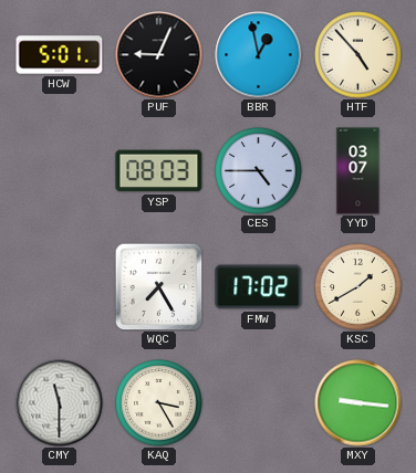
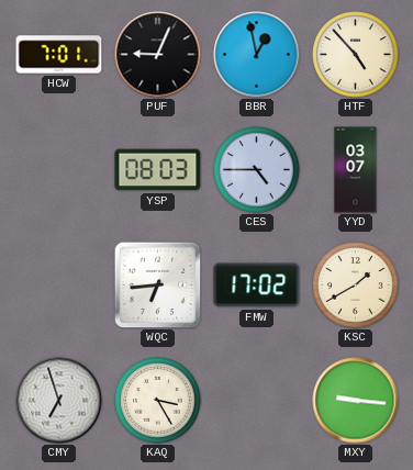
HCW: 5:01 -> 7:01
WQC: 7:25 -> 6:44
CMY: 11:30 -> 6:57
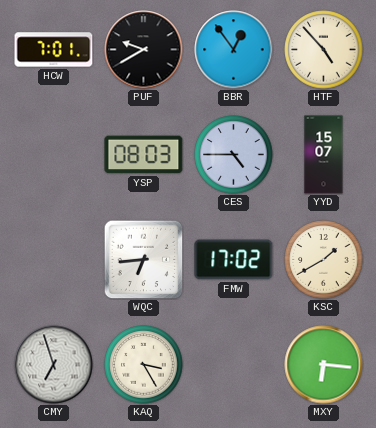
PUF: 9:04 -> 9:40
BBR: 12:58 -> 12:54
YYD: 03:07 -> 15:07
MXY: 9:16 -> 6:16
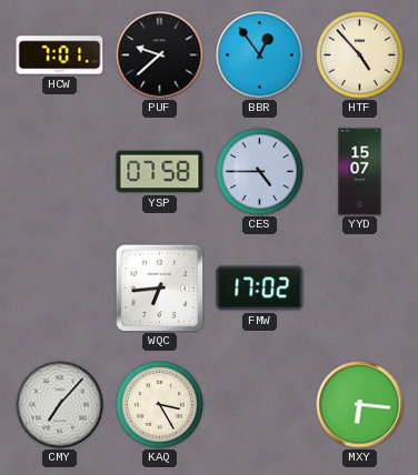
PUF: 9:40 -> 9:38
YSP: 08:03 -> 07:58
KSC: 1:40 -> none
CMY: 6:57 -> 7:07
